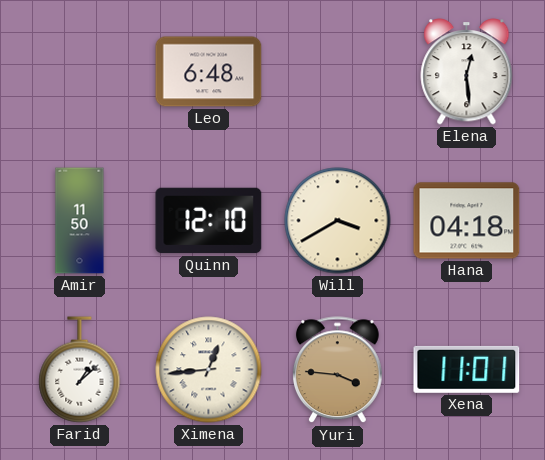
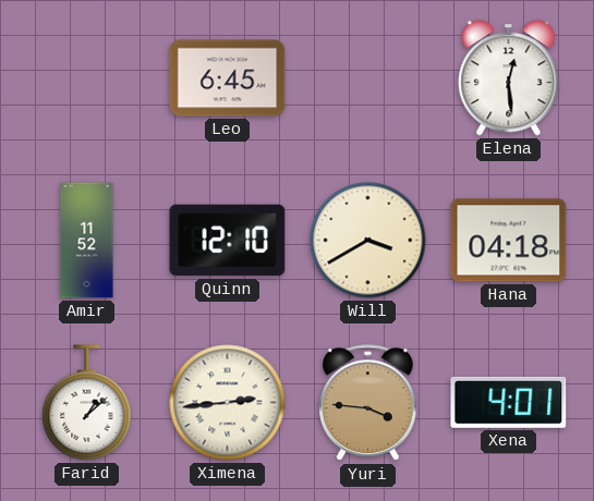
Leo: 6:48 -> 6:45
Amir: 11:50 -> 11:52
Ximena: 12:44 -> 2:44
Xena: 11:01 -> 4:01
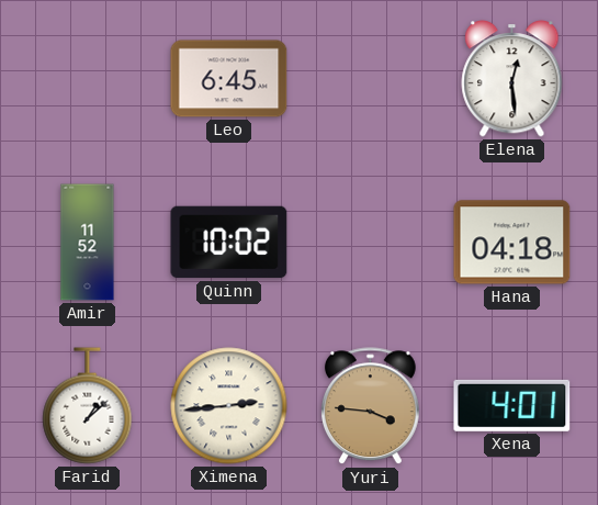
Quinn: 12:10 -> 10:02
Will: 3:40 -> none
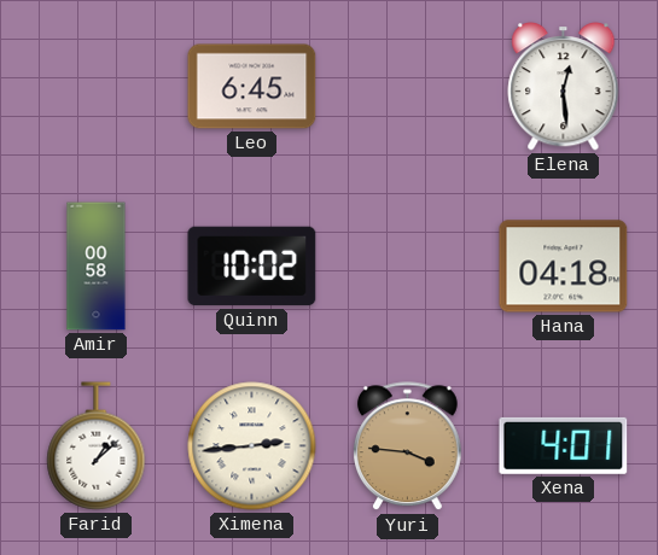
Amir: 11:52 -> 00:58
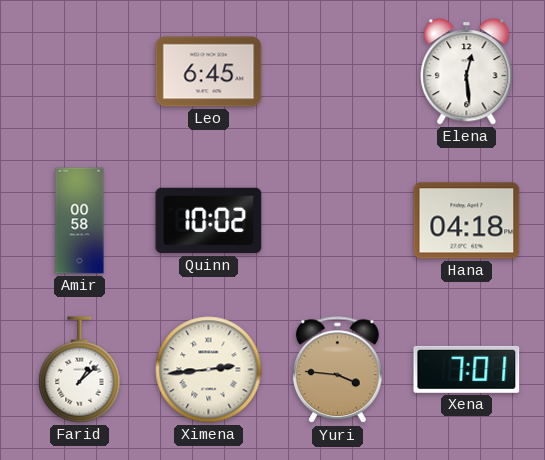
Xena: 4:01 -> 7:01
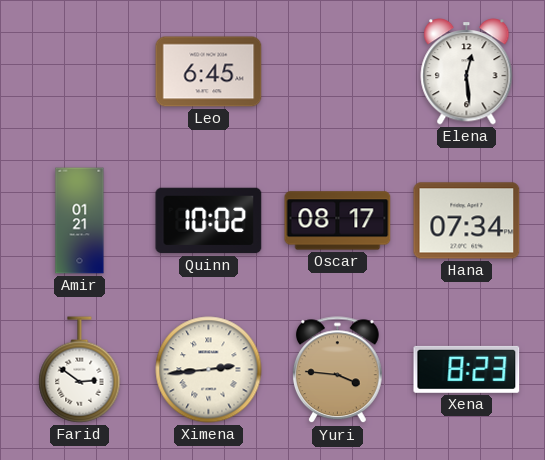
Amir: 00:58 -> 01:21
Oscar: none -> 08:17
Hana: 04:18 -> 07:34
Farid: 1:08 -> 2:51
Xena: 7:01 -> 8:23
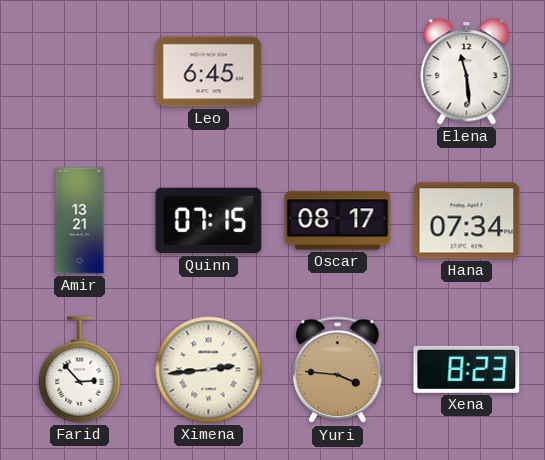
Elena: 12:29 -> 11:29
Amir: 01:21 -> 13:21
Quinn: 10:02 -> 07:15
Farid: 2:51 -> 2:53
